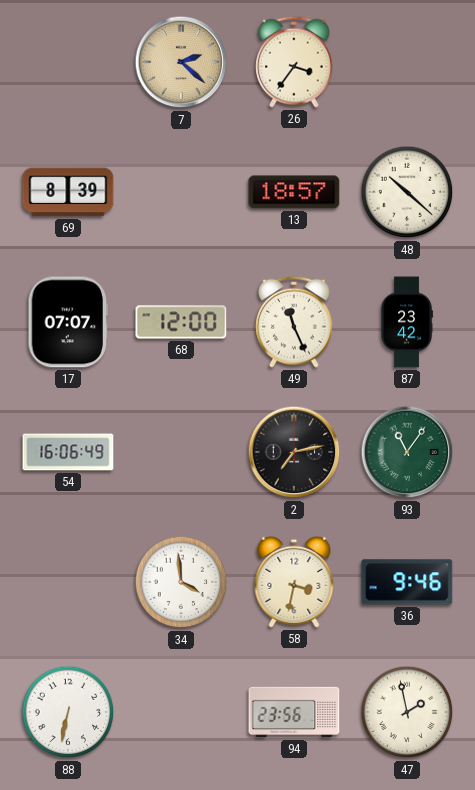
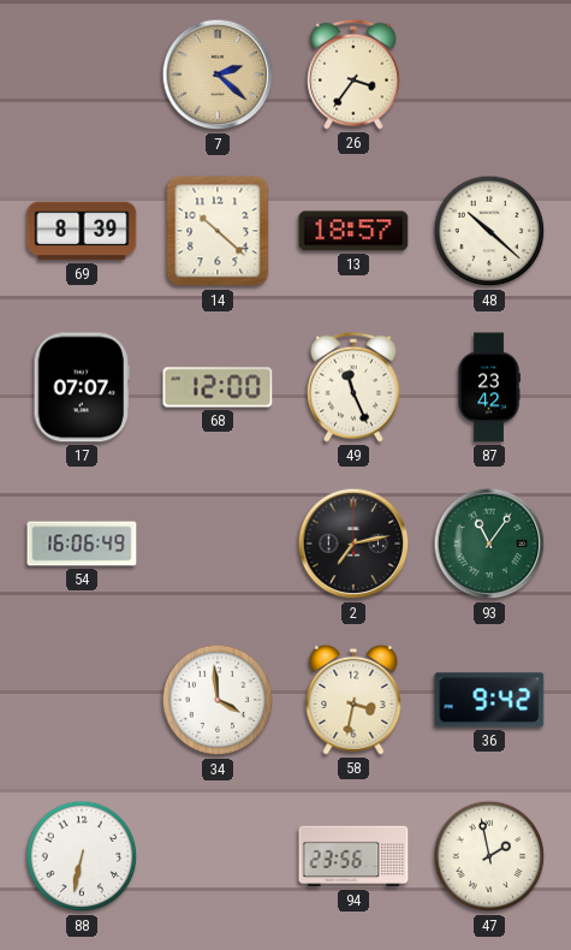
14: none -> 10:22
36: 9:46 -> 9:42
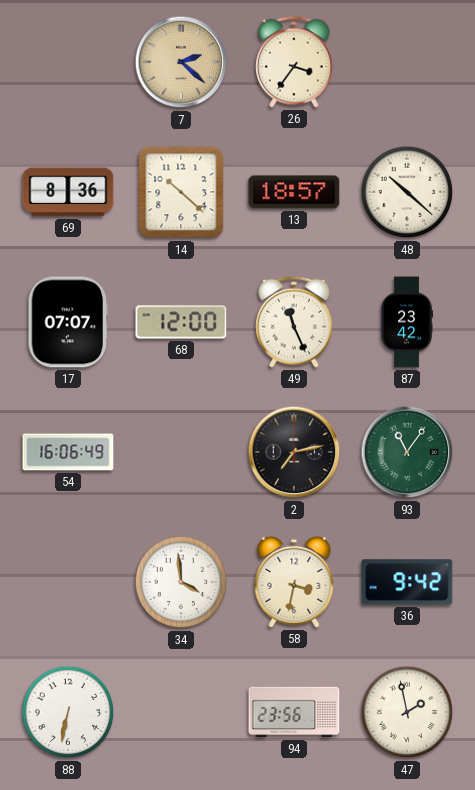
69: 8:39 -> 8:36
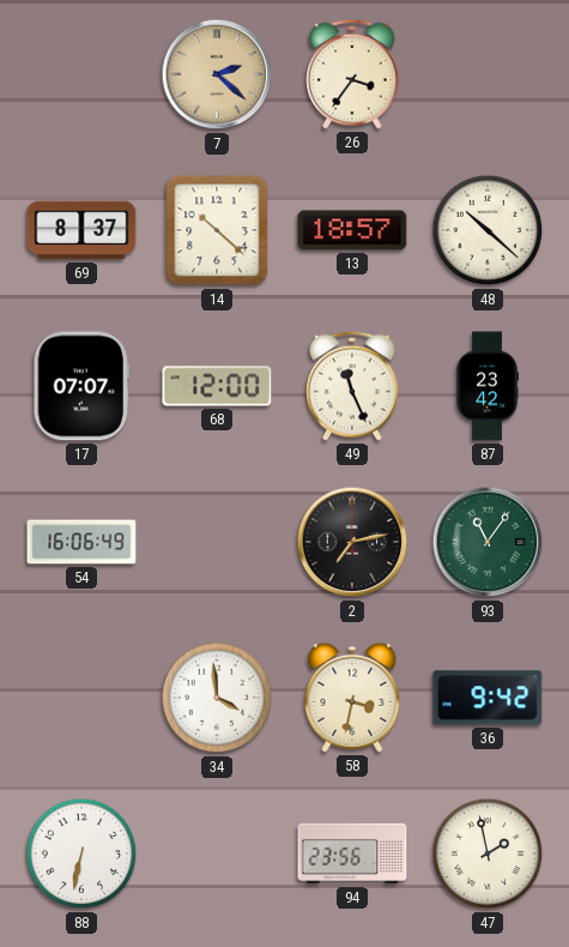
69: 8:36 -> 8:37
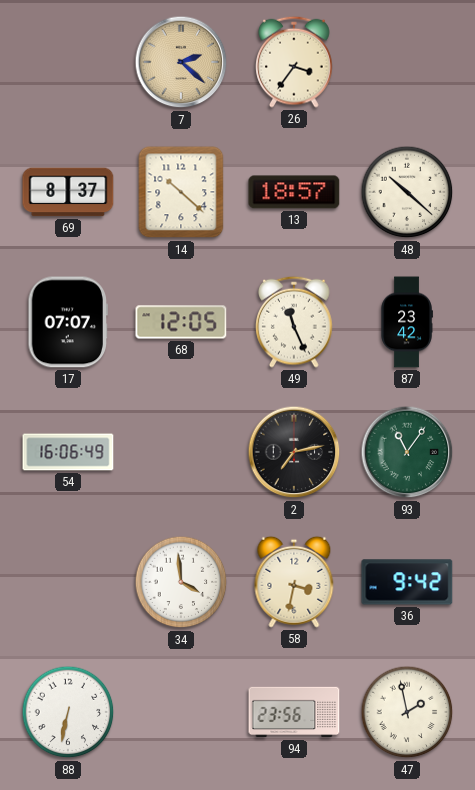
68: 12:00 -> 12:05
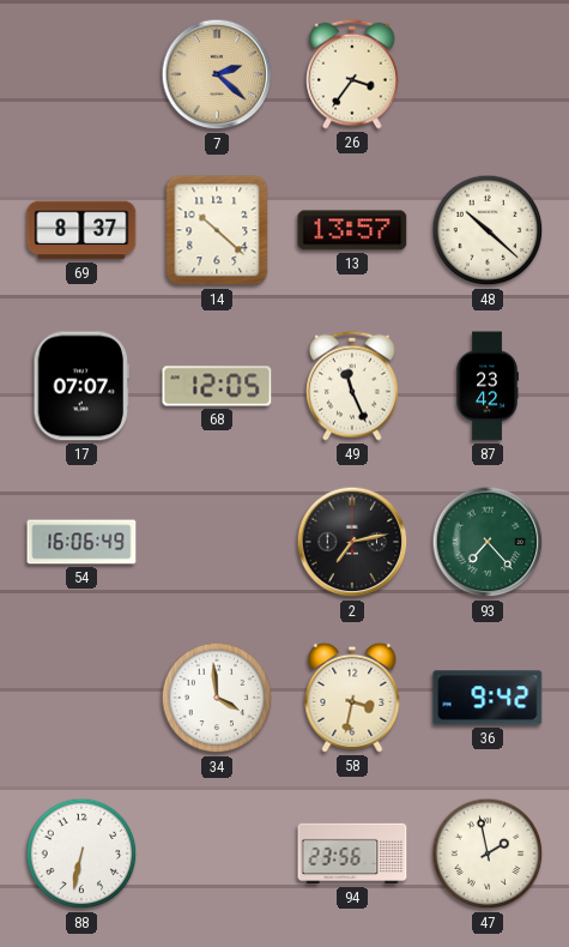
13: 18:57 -> 13:57
93: 11:06 -> 7:23
